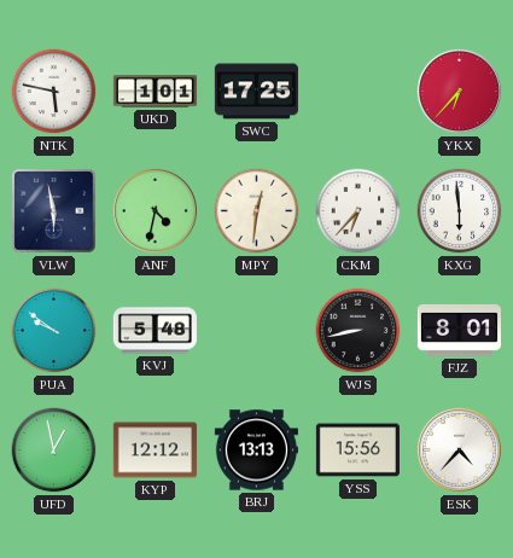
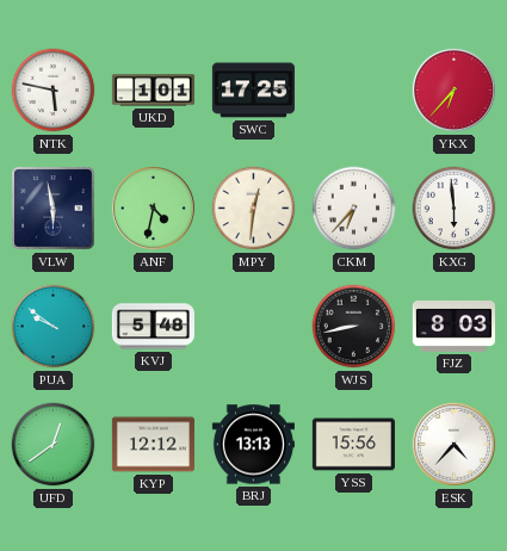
FJZ: 8:01 -> 8:03
UFD: 12:58 -> 12:39
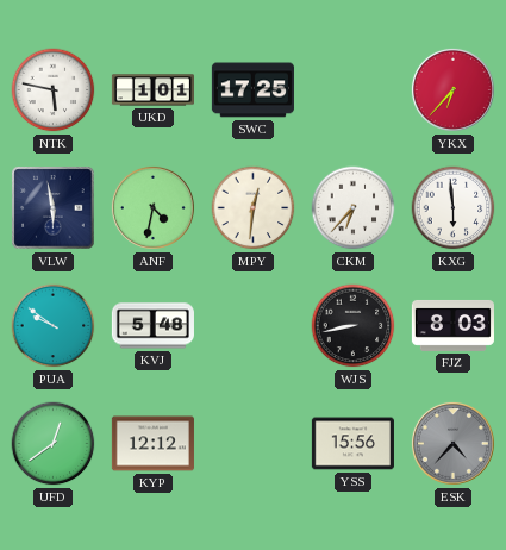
BRJ: 13:13 -> none
ESK dial: white -> grey
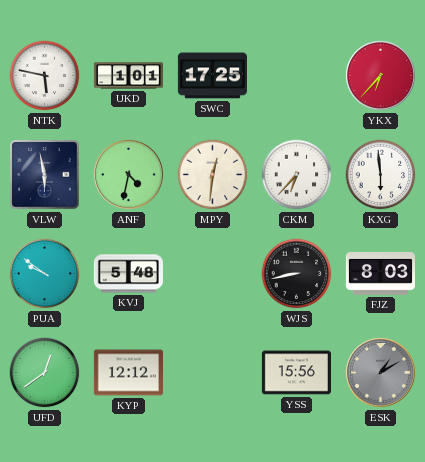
ESK: 4:37 -> 1:10
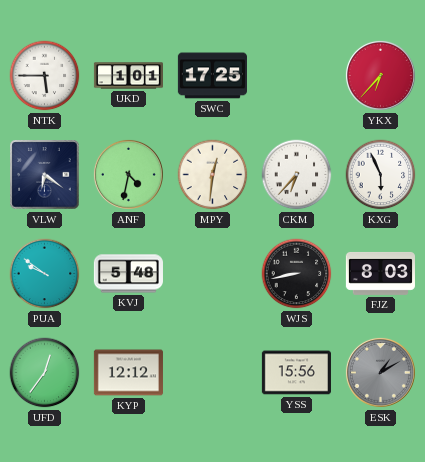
NTK: 5:47 -> 5:45
VLW: 5:58 -> 6:21
KXG: 5:59 -> 5:56
UFD: 12:39 -> 12:36
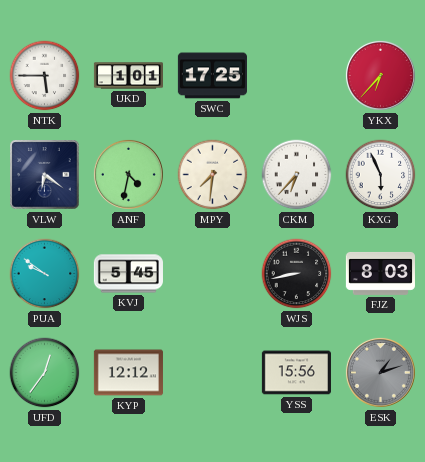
MPY: 12:31 -> 7:31
KVJ: 5:48 -> 5:45
ESK: 1:10 -> 1:12
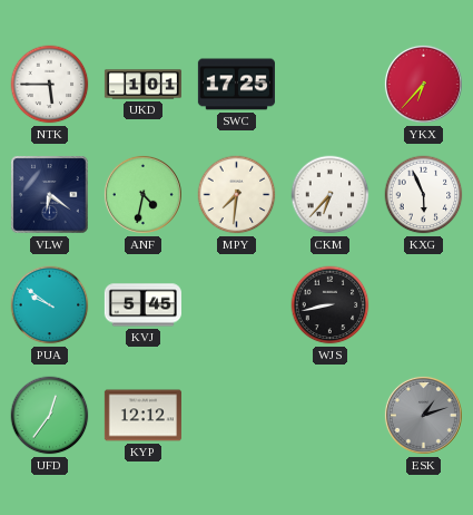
FJZ: 8:03 -> none
YSS: 15:56 -> none
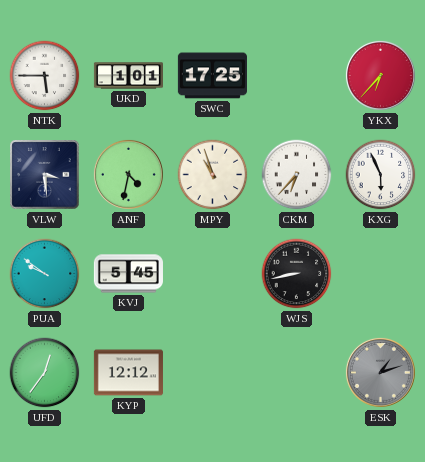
VLW: 6:21 -> 3:29
MPY: 7:31 -> 10:57
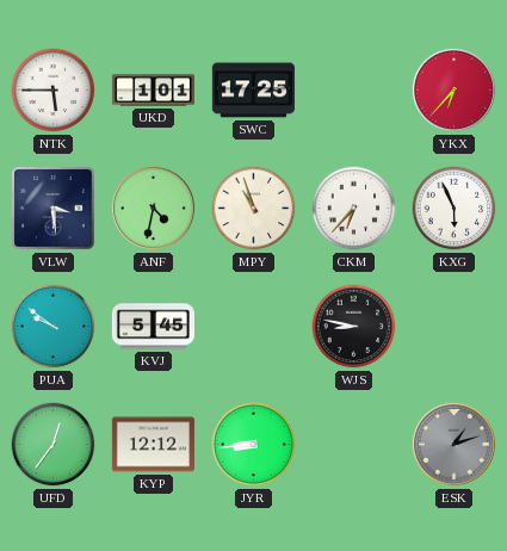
WJS: 8:43 -> 8:47
JYR: none -> 8:44
